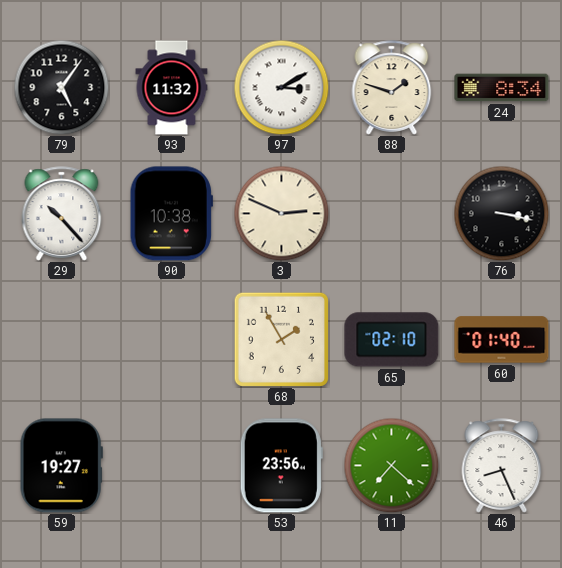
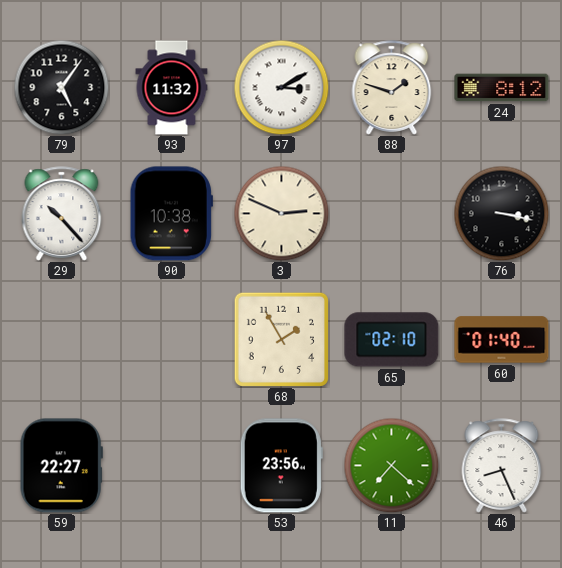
24: 8:34 -> 8:12
59: 19:27 -> 22:27
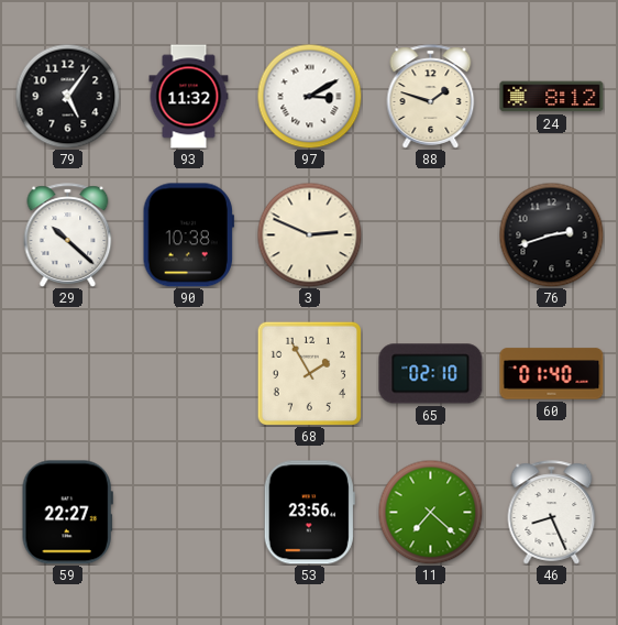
29: 10:23 -> 10:22
76: 3:17 -> 2:42
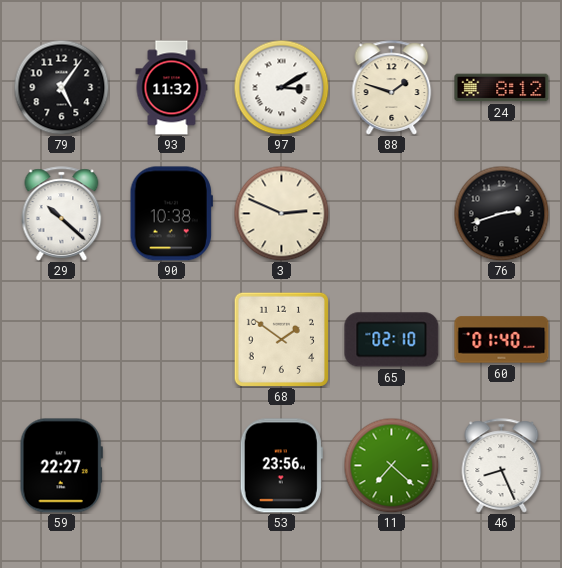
68: 1:55 -> 1:51
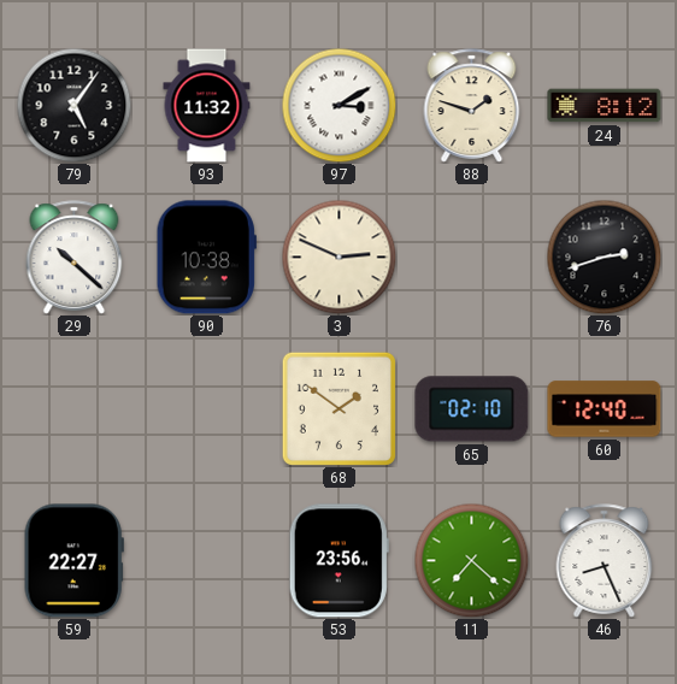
60: 01:40 -> 12:40
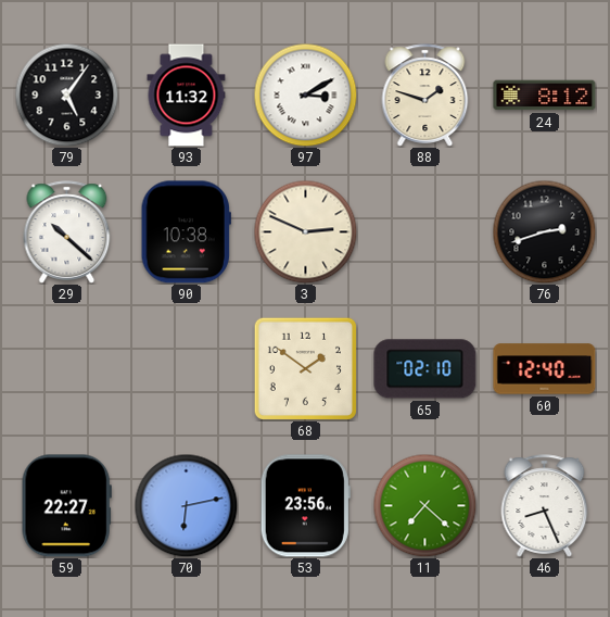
70: none -> 6:13
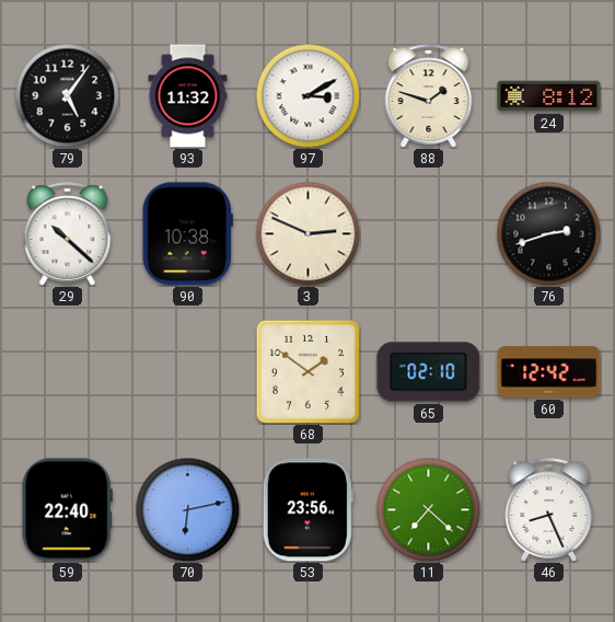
60: 12:40 -> 12:42
59: 22:27 -> 22:40
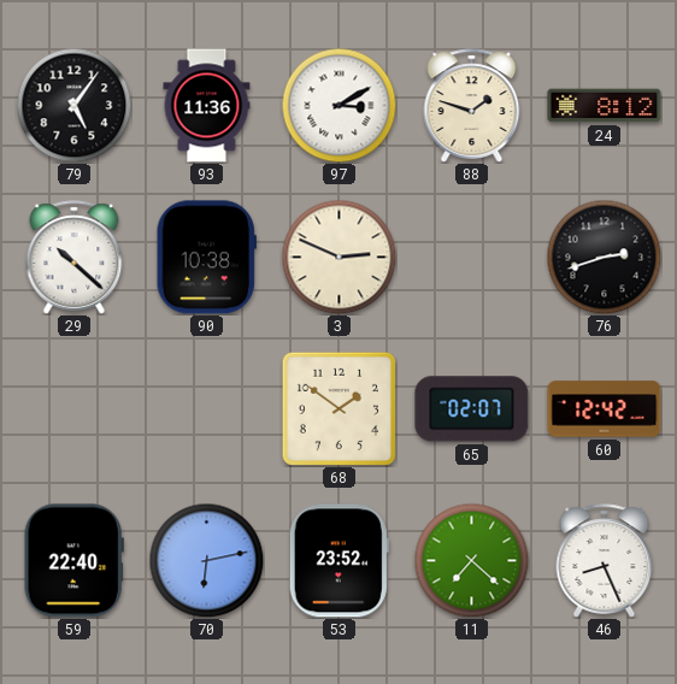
93: 11:32 -> 11:36
65: 02:10 -> 02:07
53: 23:56 -> 23:52
